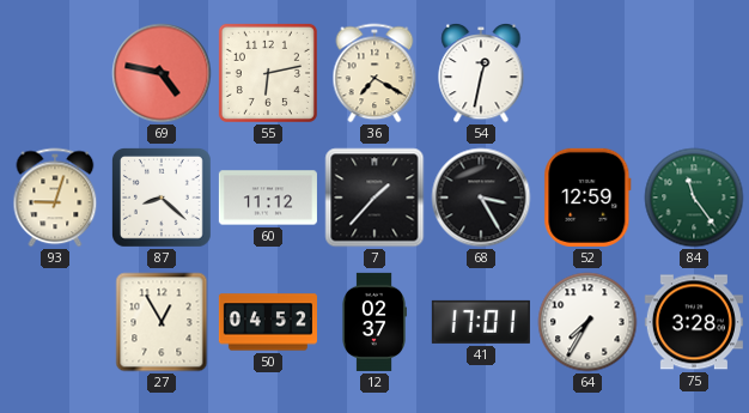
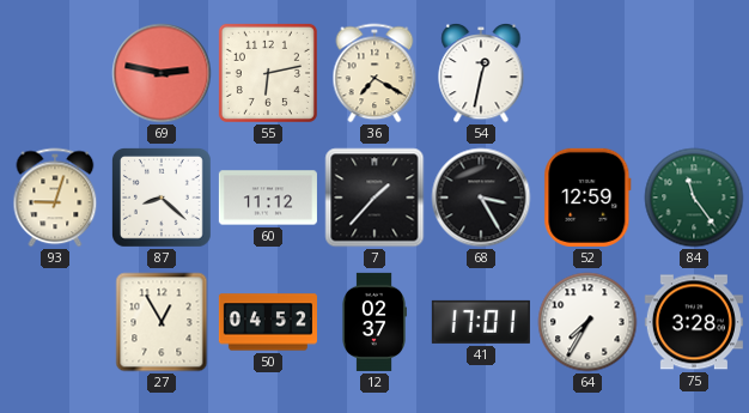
69: 4:47 -> 2:47
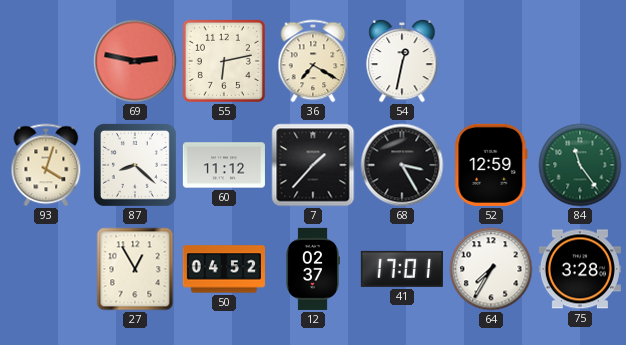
93: 9:03 -> 4:03
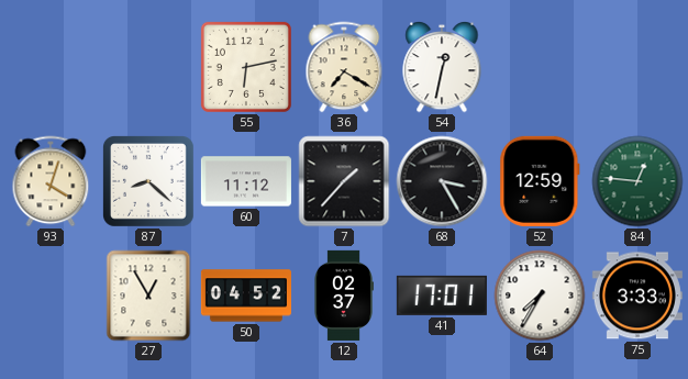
69: 2:47 -> none
84: 11:24 -> 12:46
75: 3:28 -> 3:33
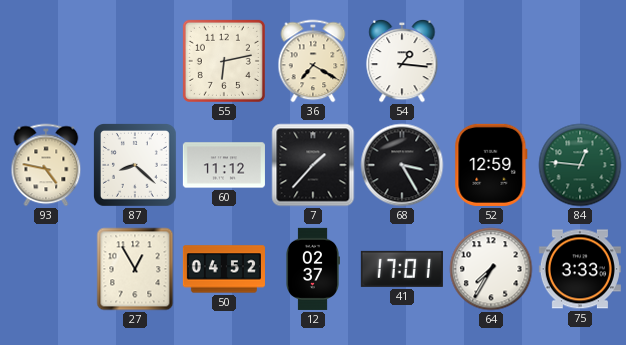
54: 12:32 -> 1:16
93: 4:03 -> 4:47
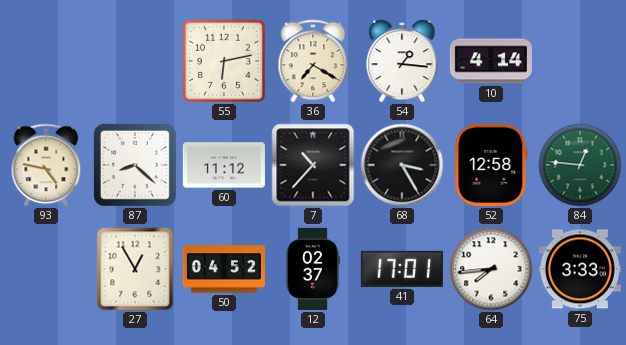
10: none -> 4:14
7: 1:37 -> 10:37
52: 12:59 -> 12:58
64: 7:35 -> 7:44
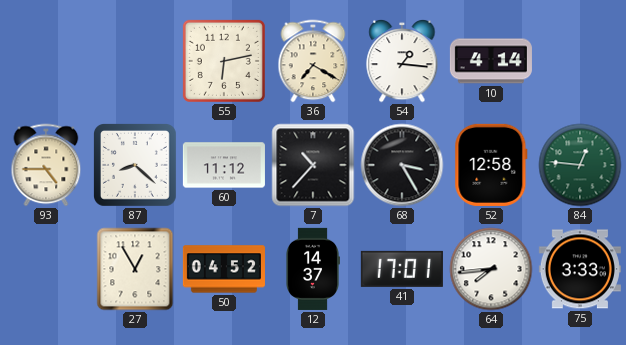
93: 4:47 -> 4:45
12: 02:37 -> 14:37
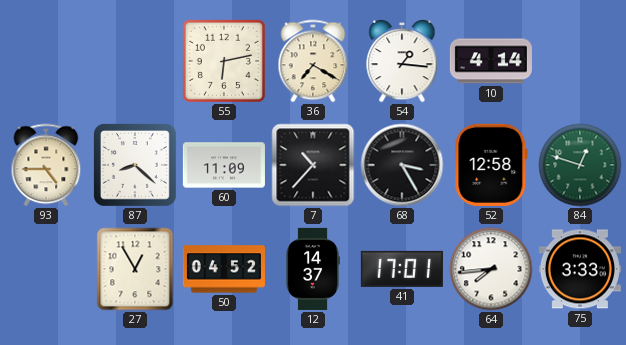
60: 11:12 -> 11:09
84: 12:46 -> 12:48
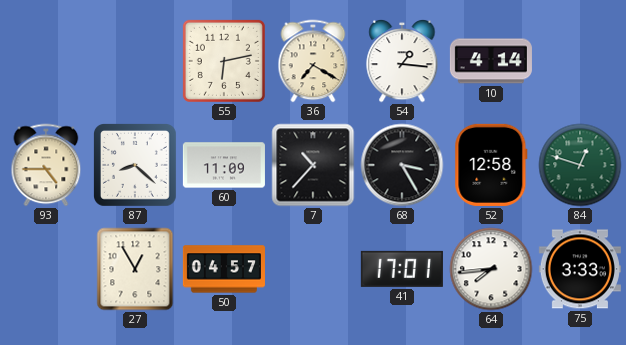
50: 04:52 -> 04:57
12: 14:37 -> none
